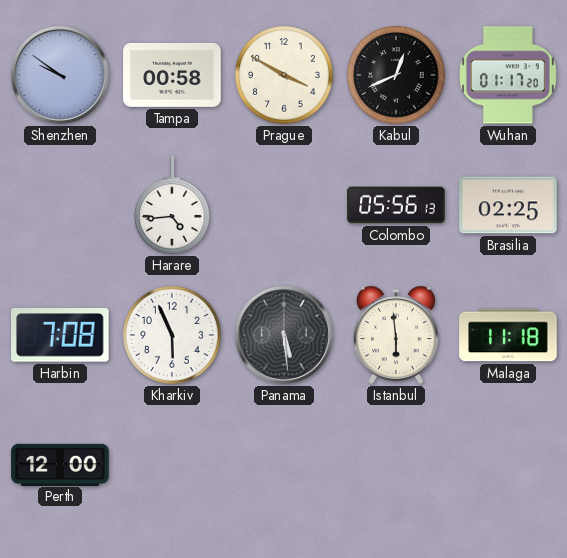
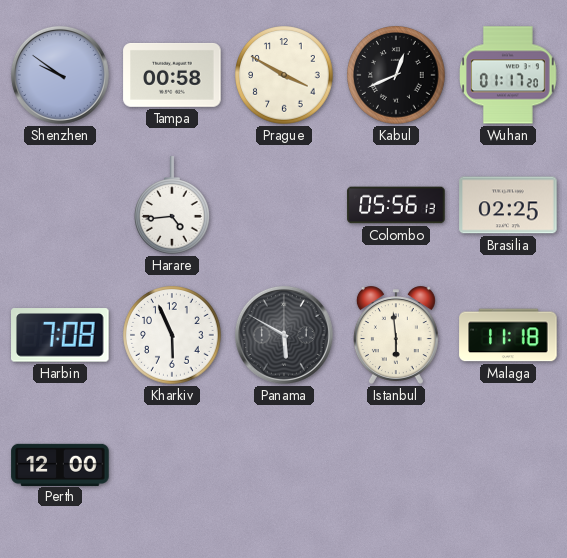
Panama: 5:29 -> 5:50
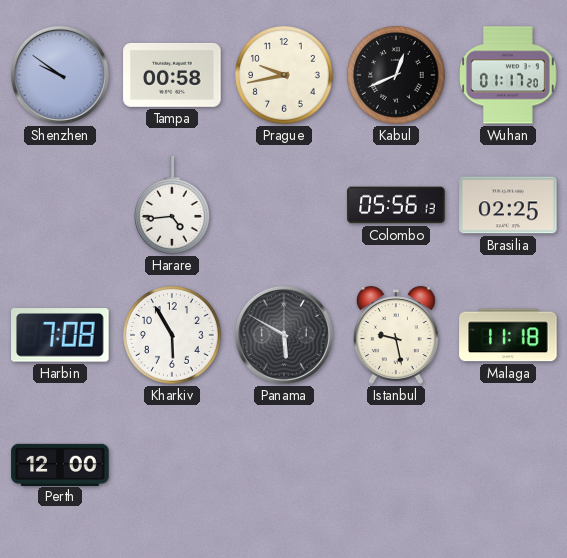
Prague: 3:50 -> 9:43
Kharkiv: 5:56 -> 5:55
Istanbul: 5:59 -> 9:28
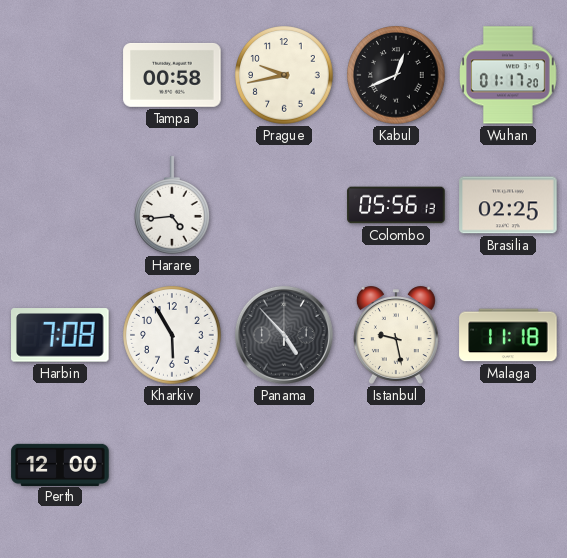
Shenzhen: 9:51 -> none
Panama: 5:50 -> 4:53
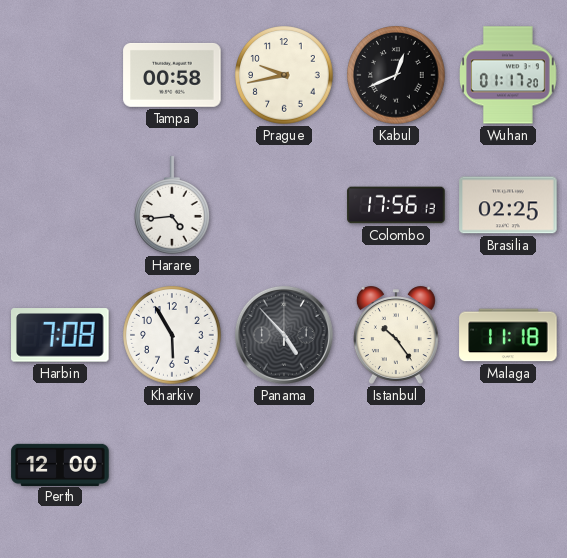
Colombo: 05:56 -> 17:56
Istanbul: 9:28 -> 10:24
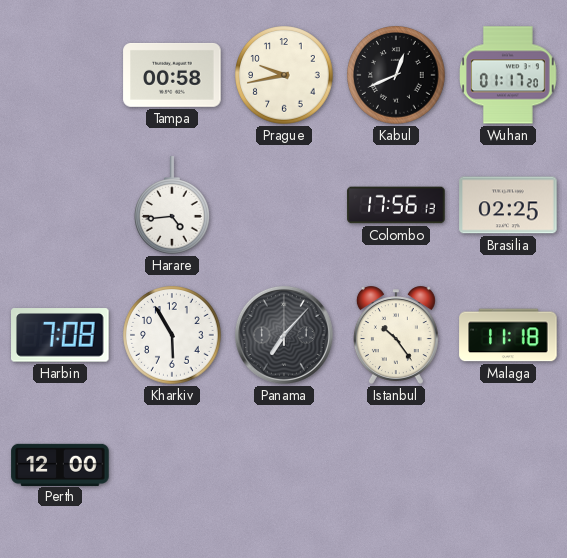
Panama: 4:53 -> 7:07
